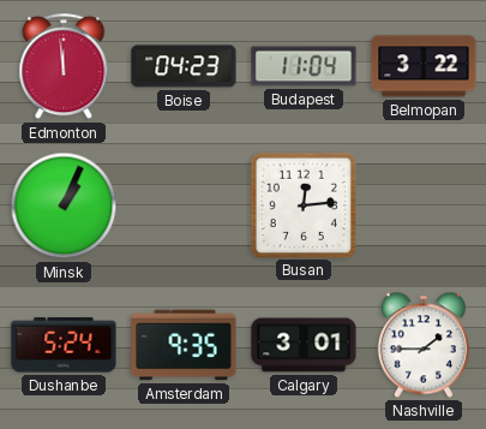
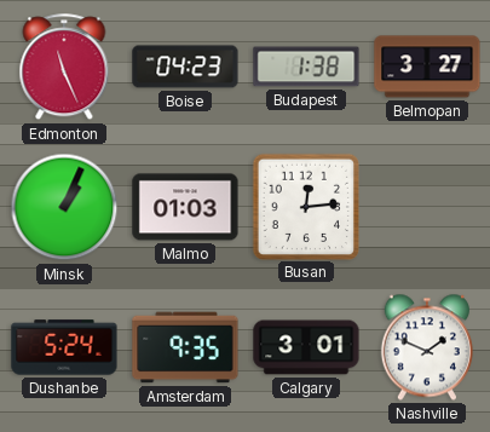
Edmonton: 11:59 -> 11:26
Budapest: 11:04 -> 1:38
Belmopan: 3:22 -> 3:27
Malmo: none -> 01:03
Nashville: 1:45 -> 1:49
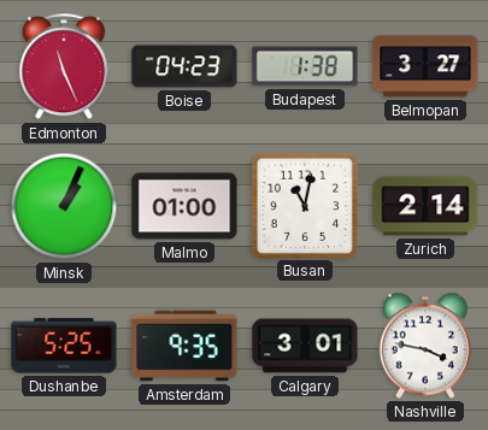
Malmo: 01:03 -> 01:00
Busan: 12:14 -> 11:02
Zurich: none -> 2:14
Dushanbe: 5:24 -> 5:25
Nashville: 1:49 -> 3:47
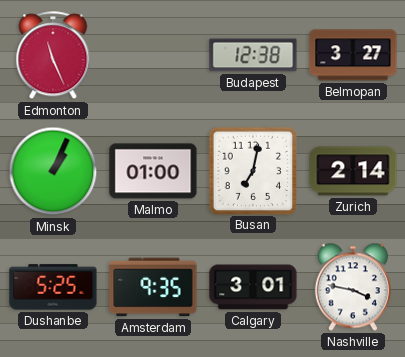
Boise: 04:23 -> none
Budapest: 1:38 -> 12:38
Busan: 11:02 -> 7:02
